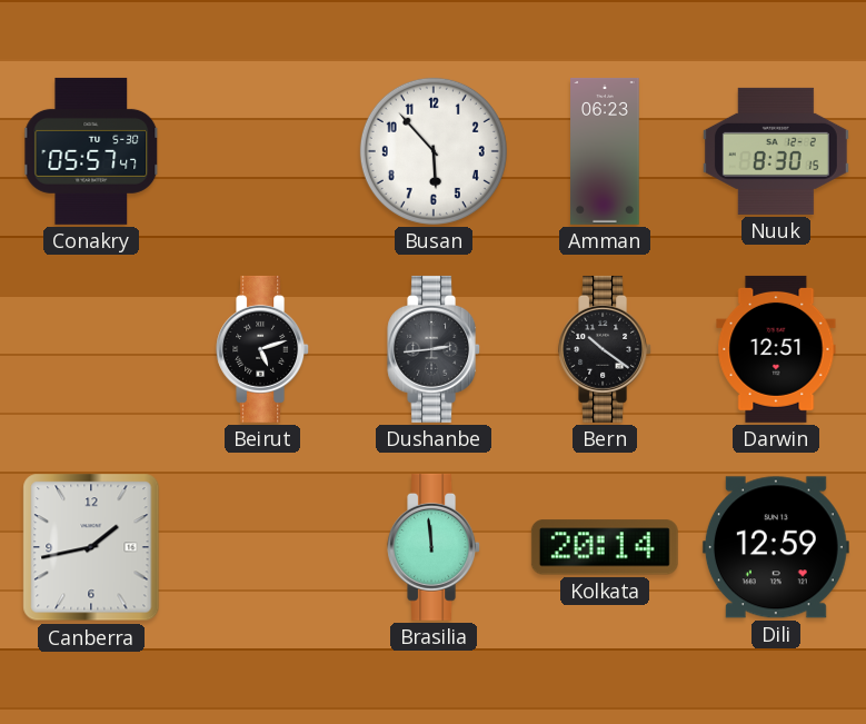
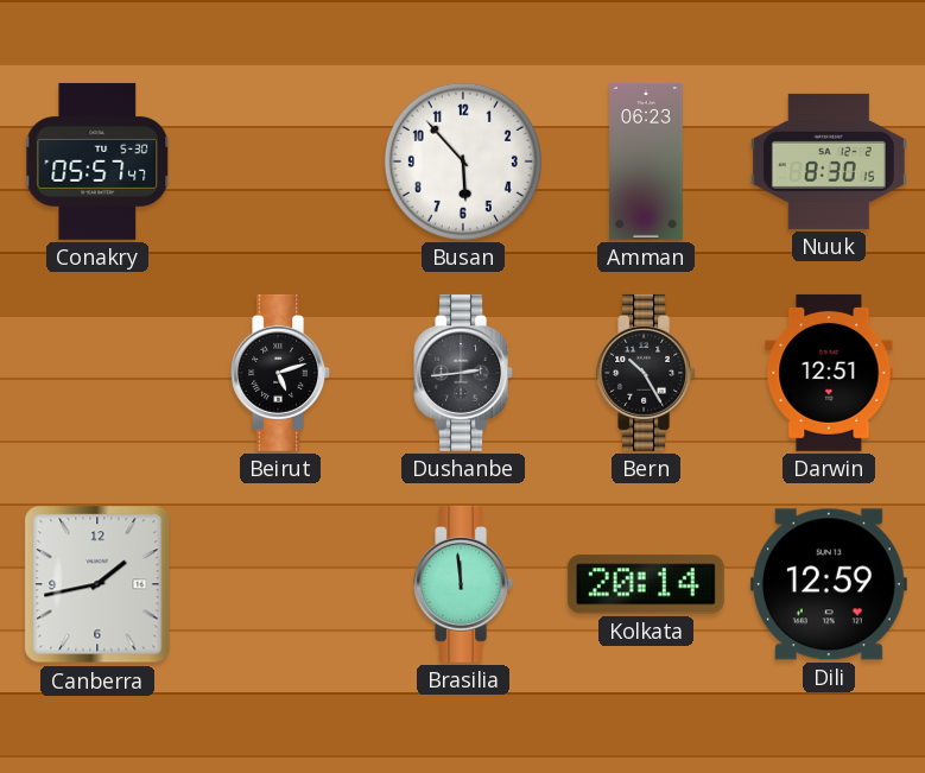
Bern: 10:21 -> 10:25
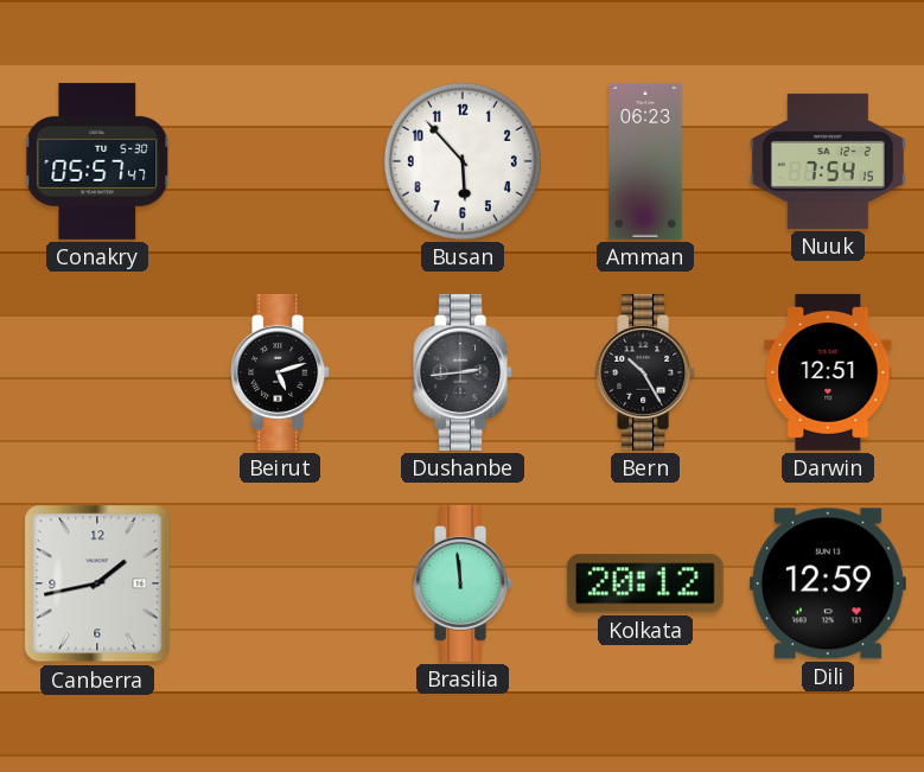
Nuuk: 8:30 -> 7:54
Kolkata: 20:14 -> 20:12
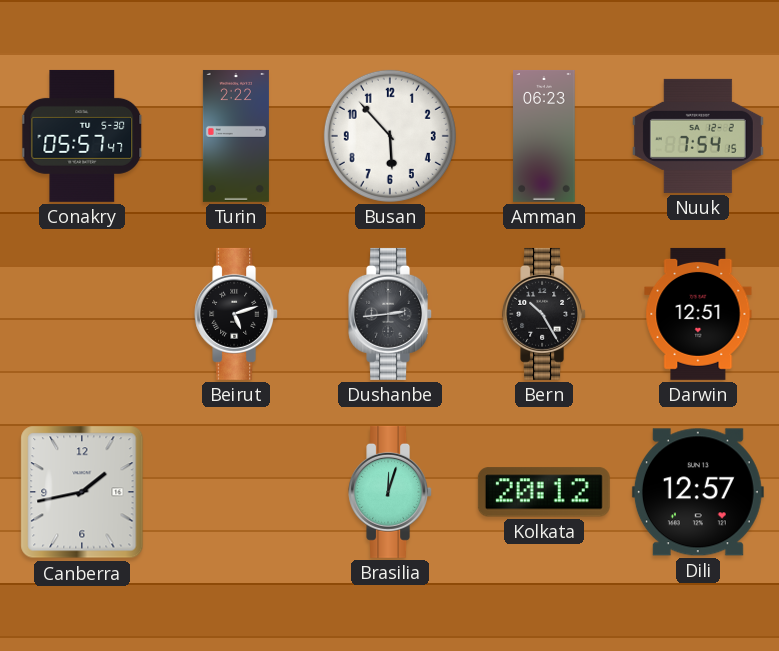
Turin: none -> 2:22
Brasilia: 11:59 -> 12:03
Dili: 12:59 -> 12:57
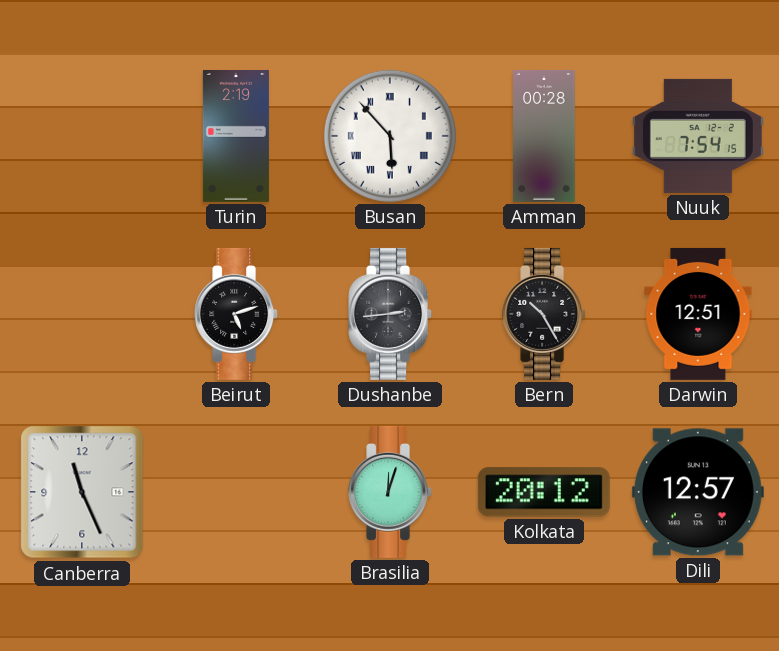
Conakry: 05:57 -> none
Turin: 2:22 -> 2:19
Busan numerals: Arabic -> Roman
Amman: 06:23 -> 00:28
Canberra: 1:43 -> 11:26
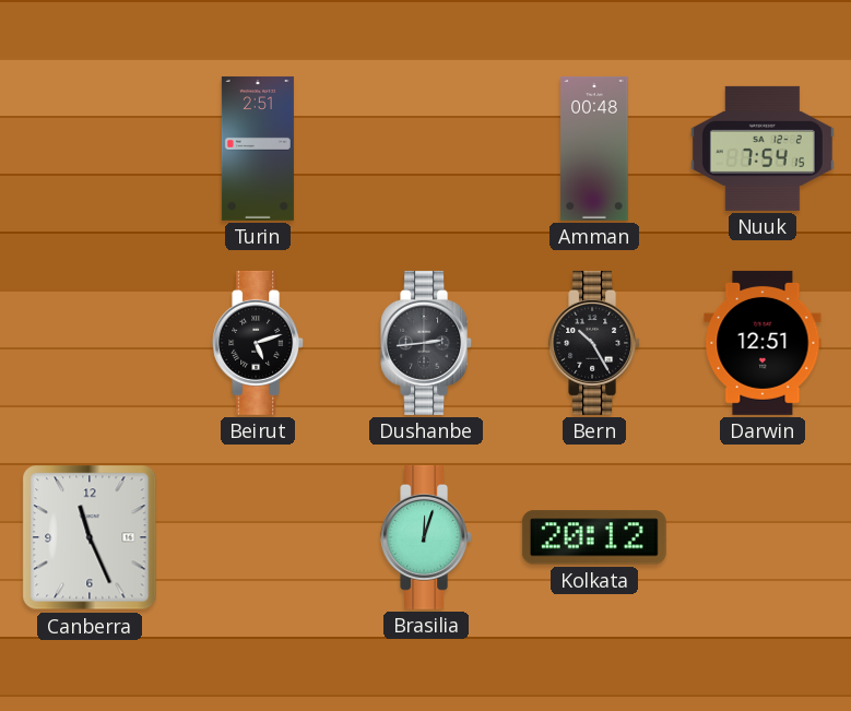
Turin: 2:19 -> 2:51
Busan: 5:53 -> none
Amman: 00:28 -> 00:48
Dili: 12:57 -> none
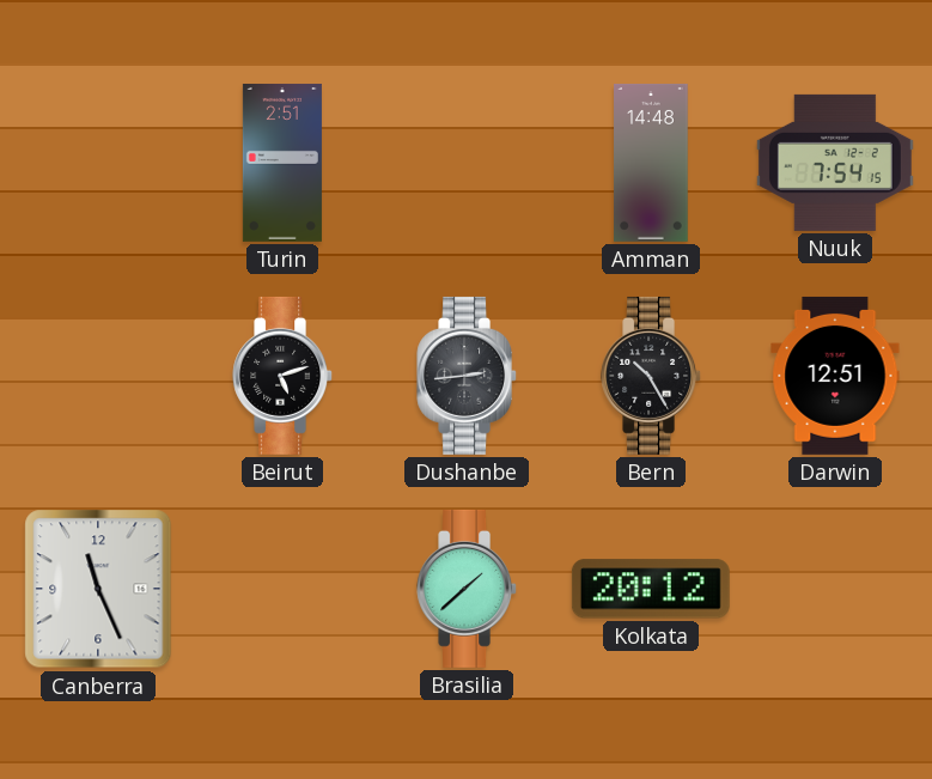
Amman: 00:48 -> 14:48
Brasilia: 12:03 -> 1:38
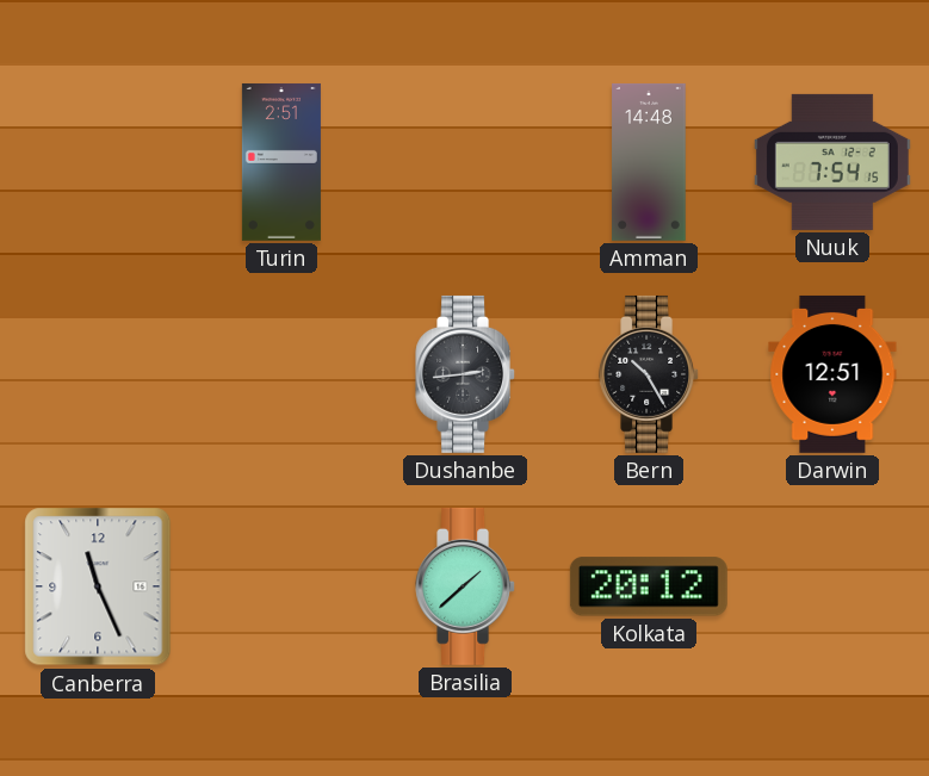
Beirut: 5:12 -> none
